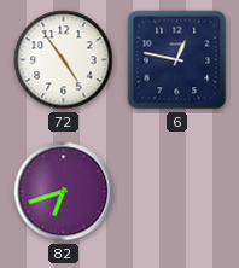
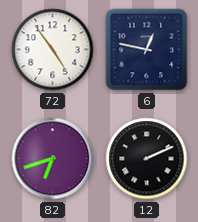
12: none -> 2:11
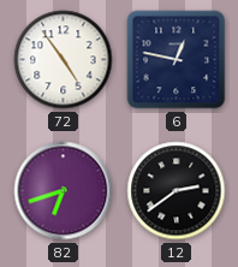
12: 2:11 -> 2:39
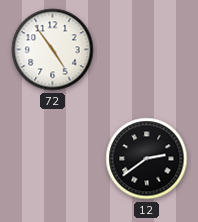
6: 12:47 -> none
82: 6:42 -> none
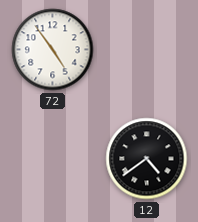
12: 2:39 -> 4:39
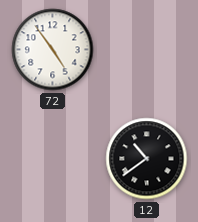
12: 4:39 -> 10:39
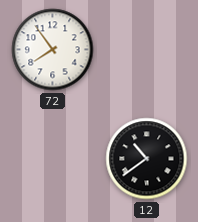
72: 4:54 -> 7:54
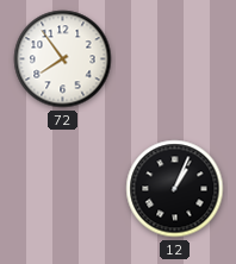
12: 10:39 -> 1:04
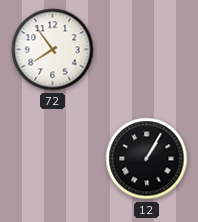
12: 1:04 -> 1:05
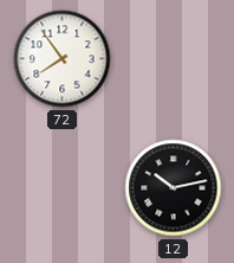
12: 1:05 -> 10:13
